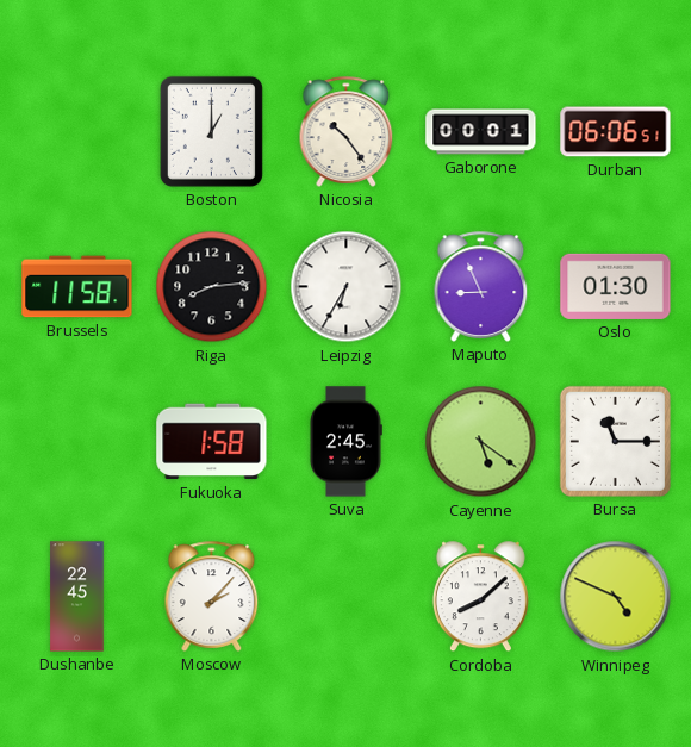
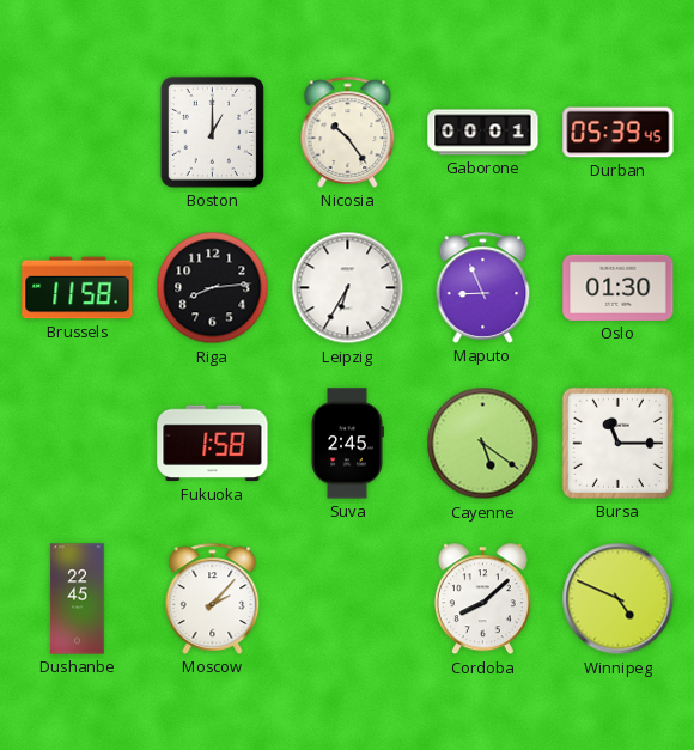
Durban: 06:06 -> 05:39
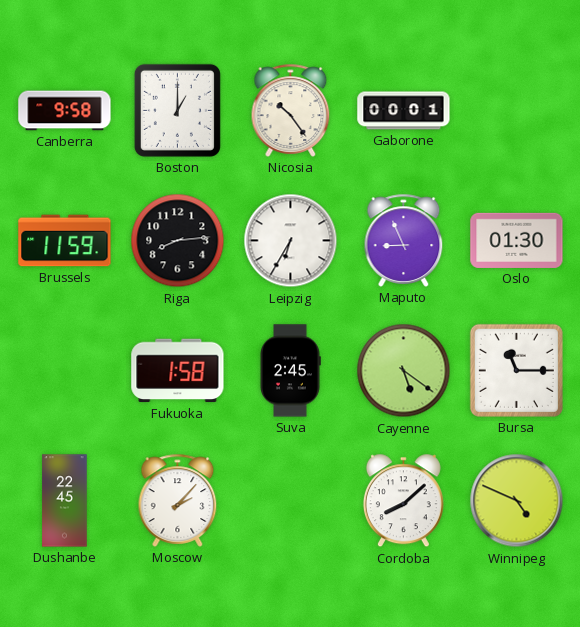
Canberra: none -> 9:58
Durban: 05:39 -> none
Brussels: 11:58 -> 11:59
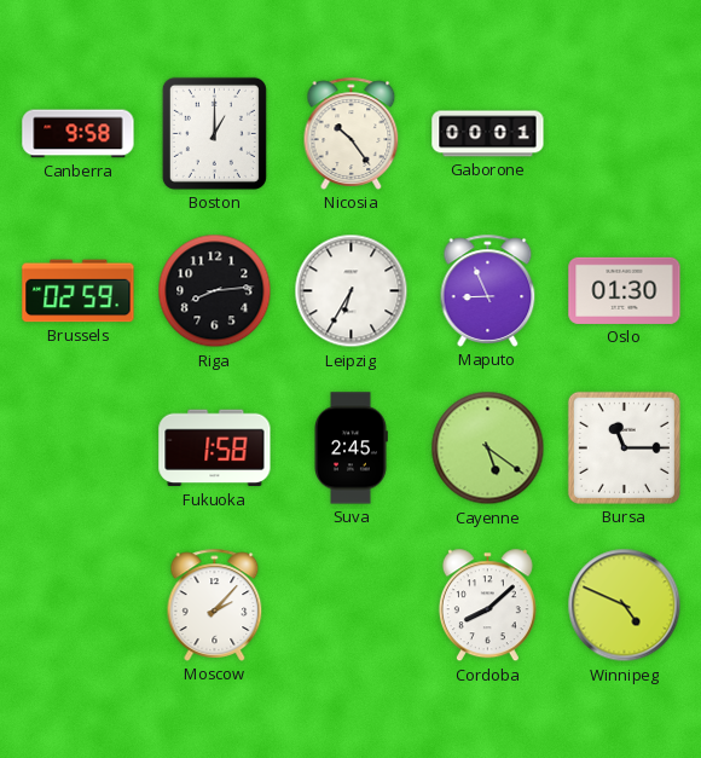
Brussels: 11:59 -> 02:59
Dushanbe: 22:45 -> none
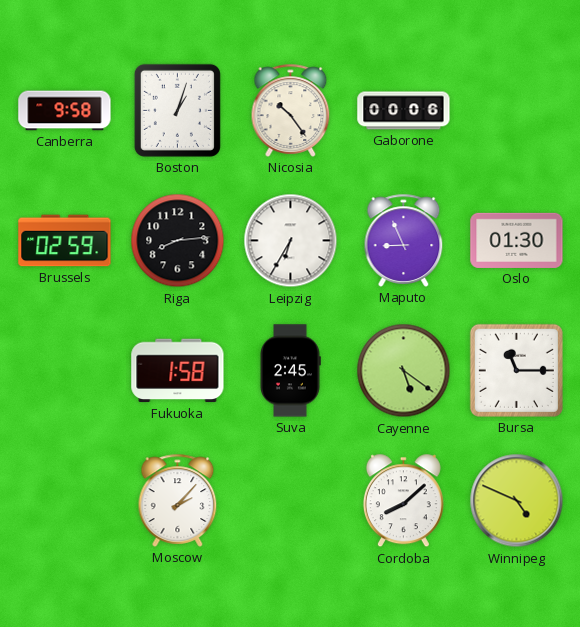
Boston: 1:00 -> 1:03
Gaborone: 00:01 -> 00:06
